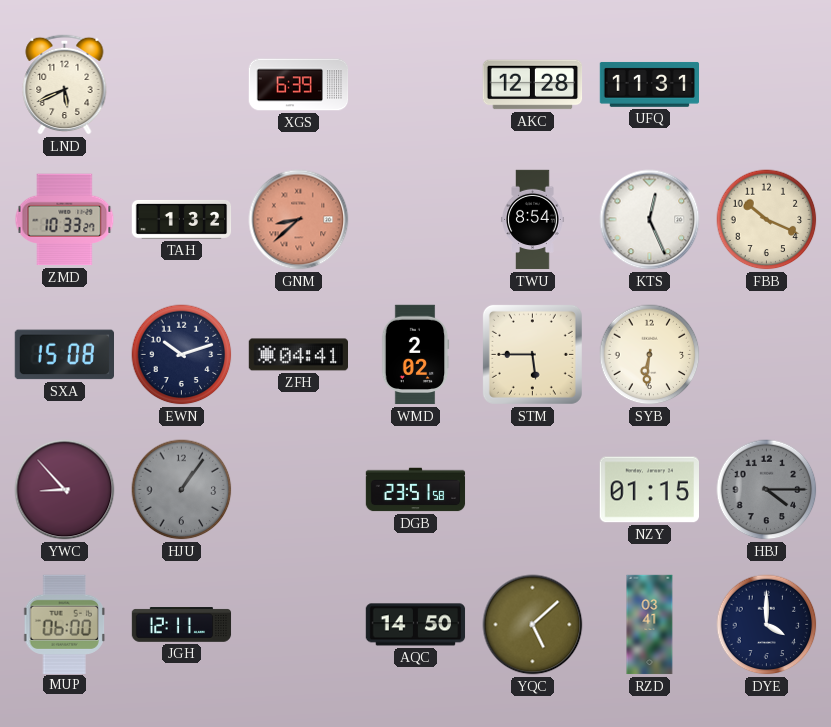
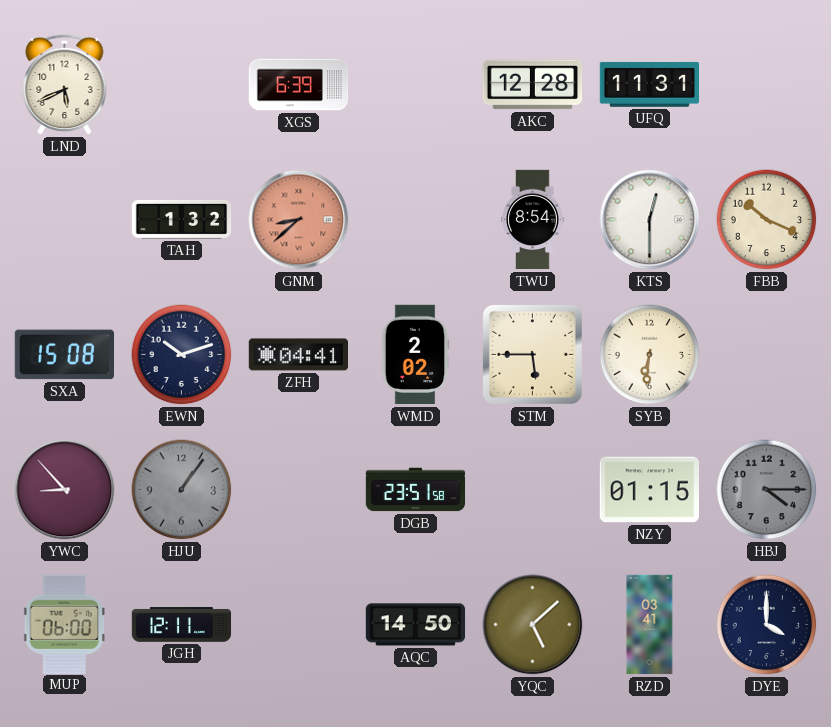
ZMD: 10:33 -> none
KTS: 12:26 -> 12:30
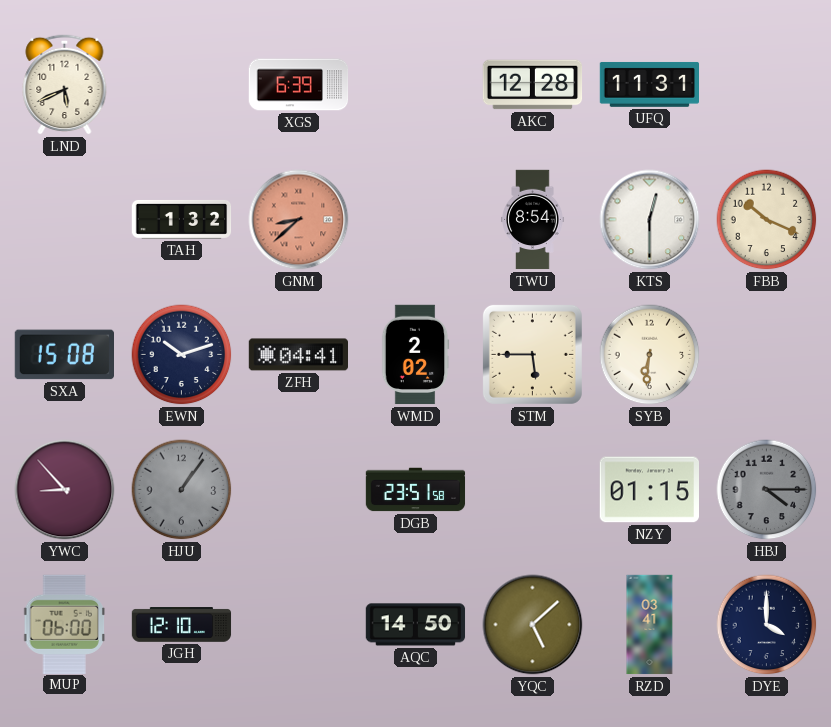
JGH: 12:11 -> 12:10
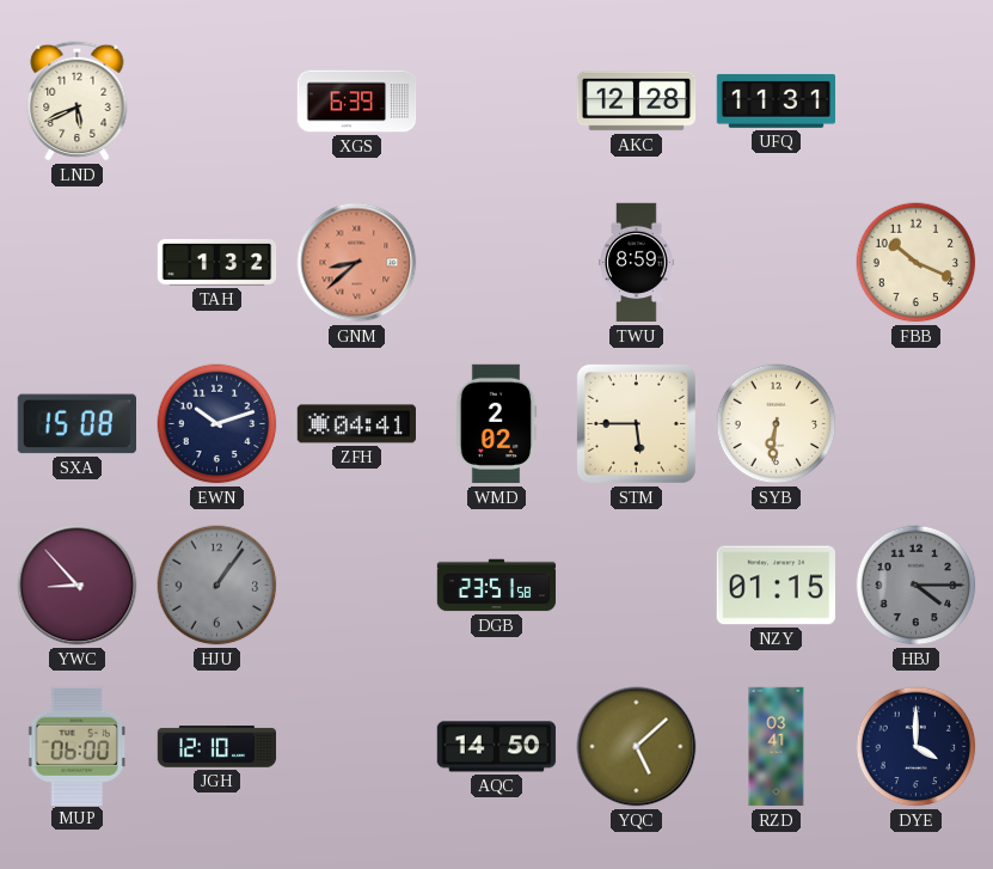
TWU: 8:54 -> 8:59
KTS: 12:30 -> none
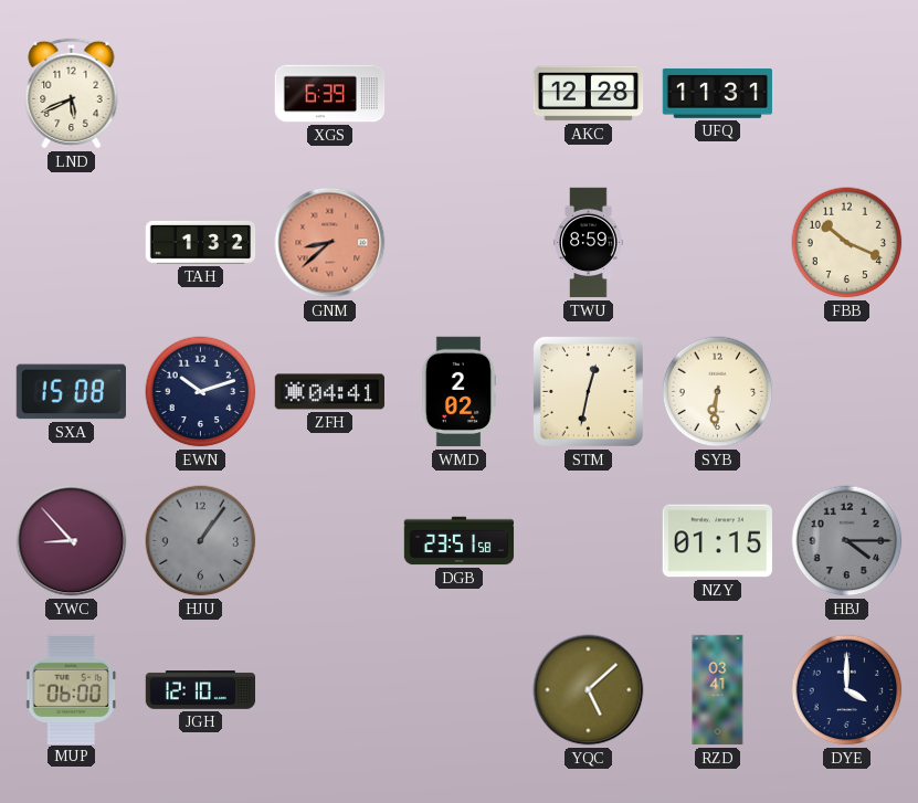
STM: 5:45 -> 12:32
AQC: 14:50 -> none
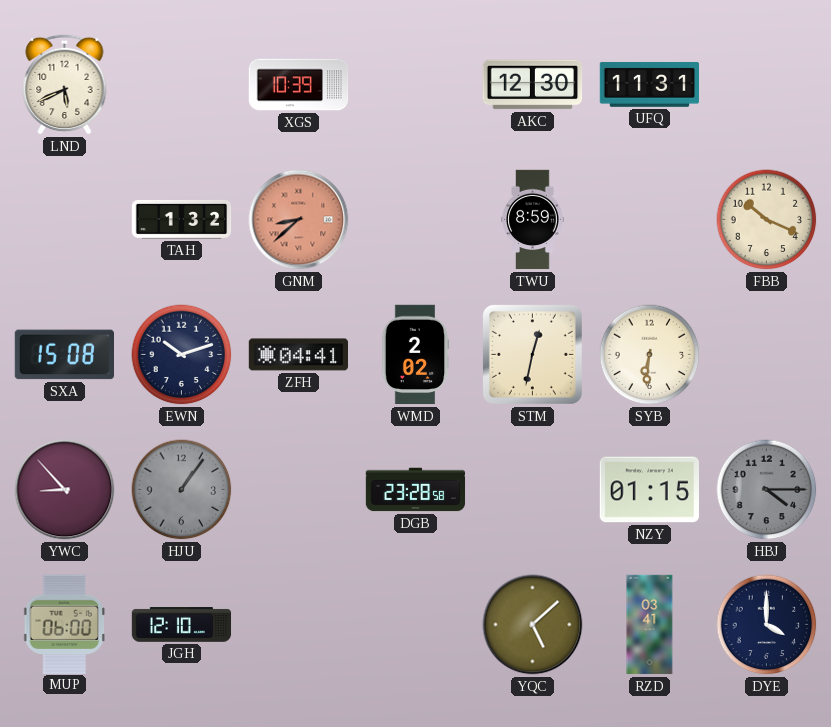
XGS: 6:39 -> 10:39
AKC: 12:28 -> 12:30
DGB: 23:51 -> 23:28
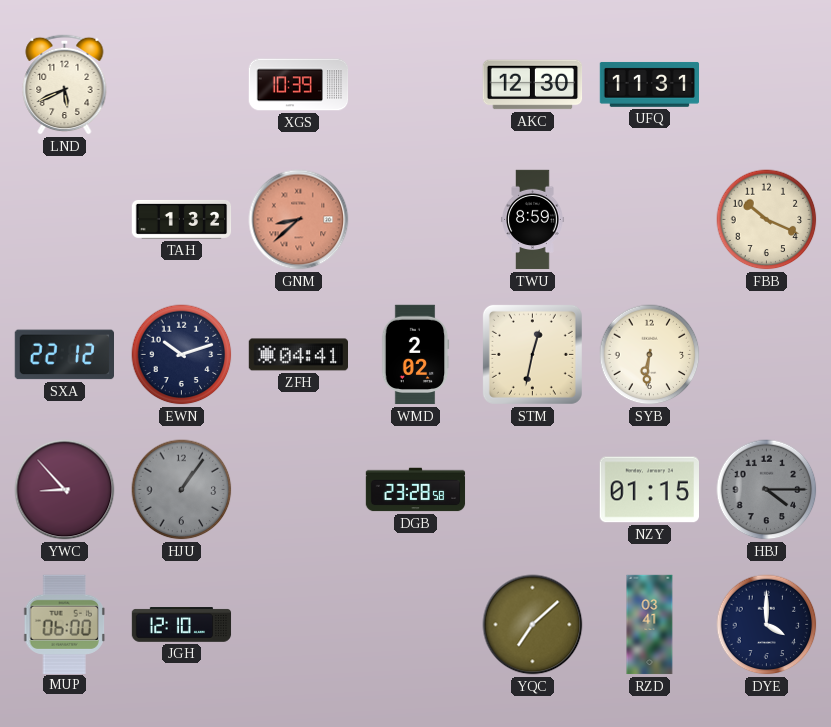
SXA: 15:08 -> 22:12
YQC: 5:08 -> 7:08
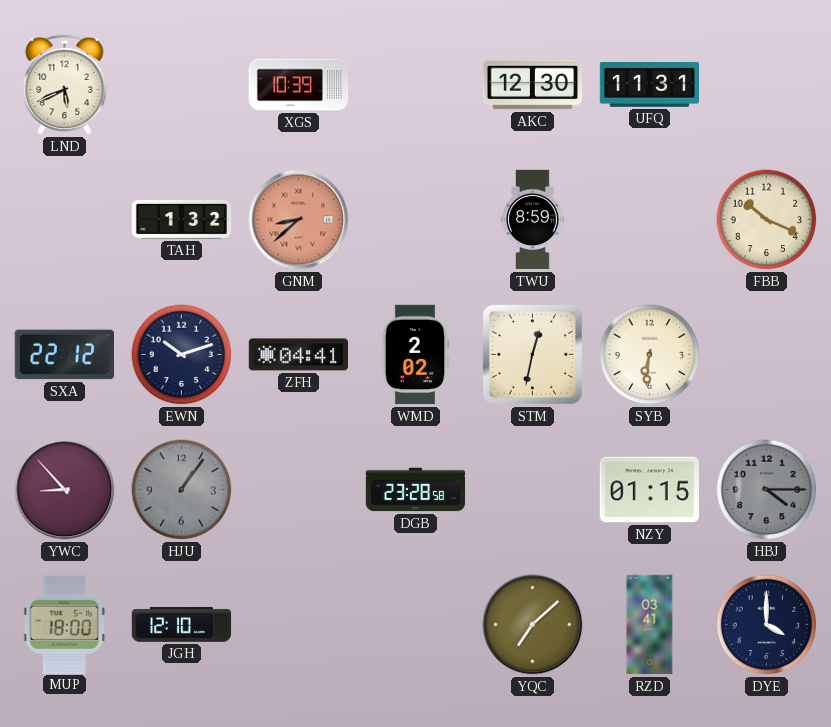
MUP: 06:00 -> 18:00
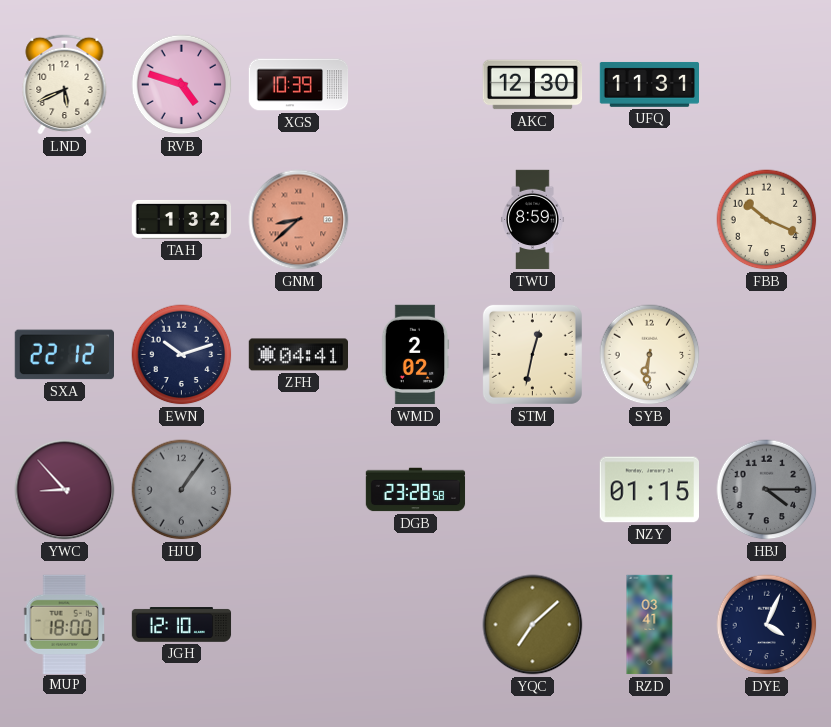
RVB: none -> 4:48
DYE: 4:00 -> 4:04
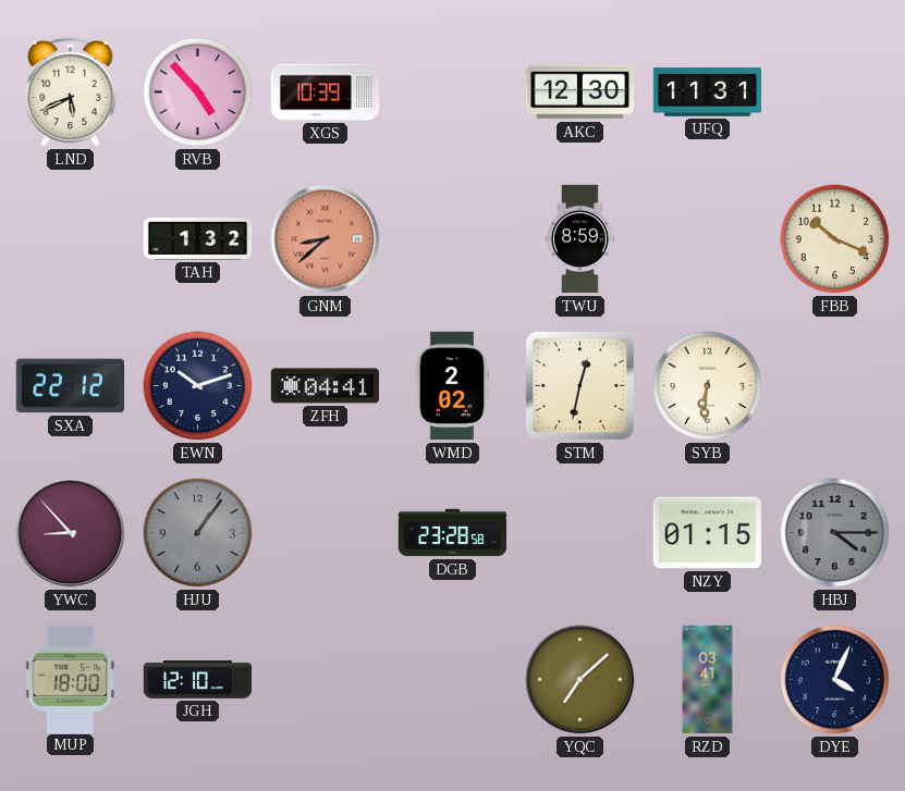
RVB: 4:48 -> 4:53
